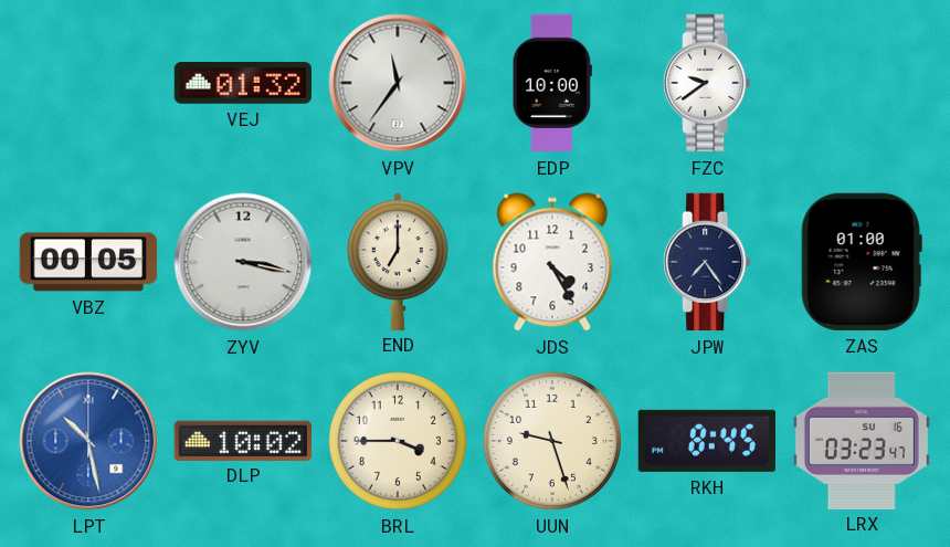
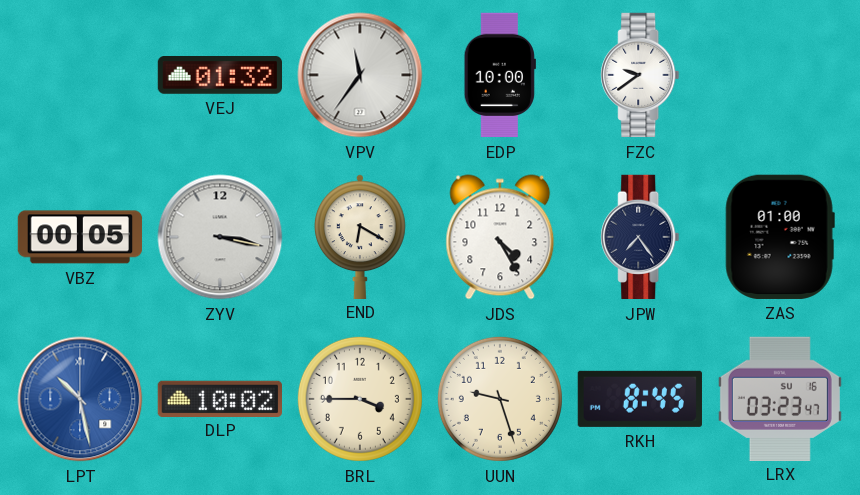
END: 7:00 -> 6:20
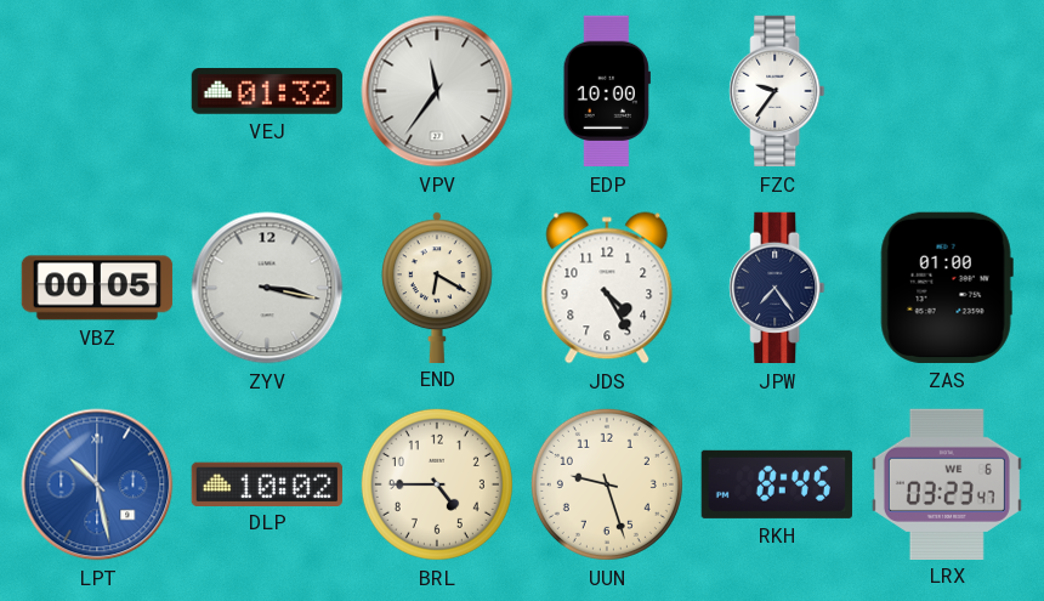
FZC: 9:39 -> 9:36
BRL: 3:45 -> 4:45
LRX date: SU 16 -> WE 6
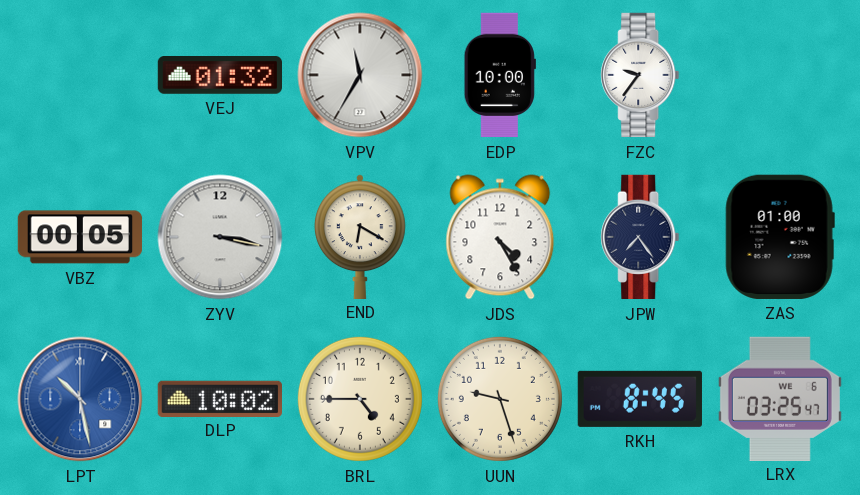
VPV: 11:36 -> 11:35
LRX: 03:23 -> 03:25
